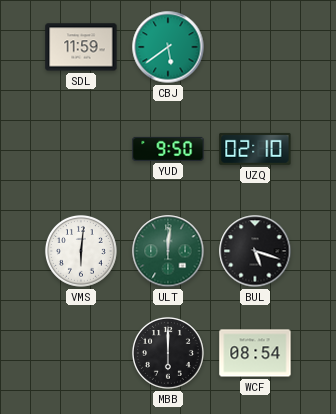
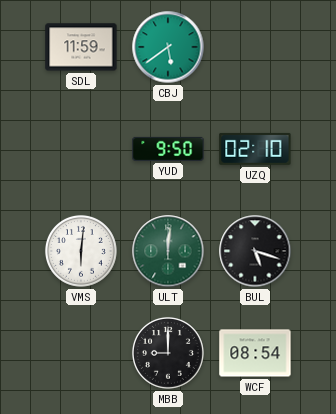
MBB: 6:00 -> 9:00
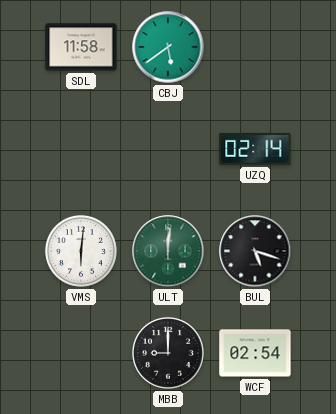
SDL: 11:59 -> 11:58
YUD: 9:50 -> none
UZQ: 02:10 -> 02:14
WCF: 08:54 -> 02:54
